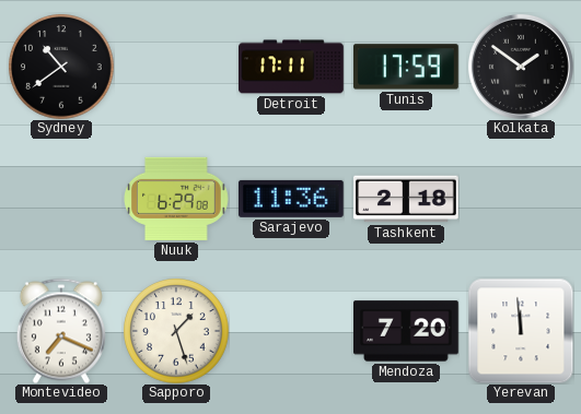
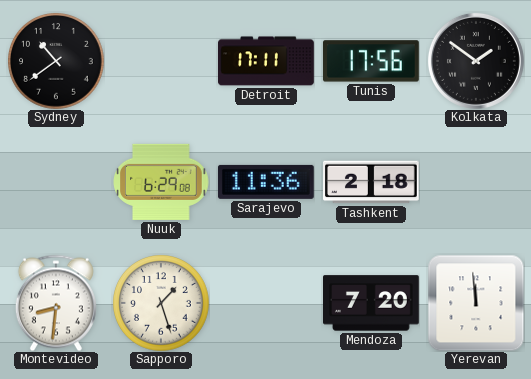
Tunis: 17:59 -> 17:56
Montevideo: 7:19 -> 8:31
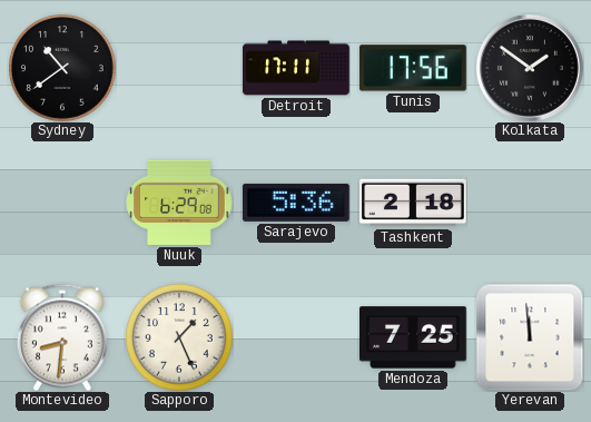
Sarajevo: 11:36 -> 5:36
Sapporo: 1:27 -> 1:26
Mendoza: 7:20 -> 7:25
